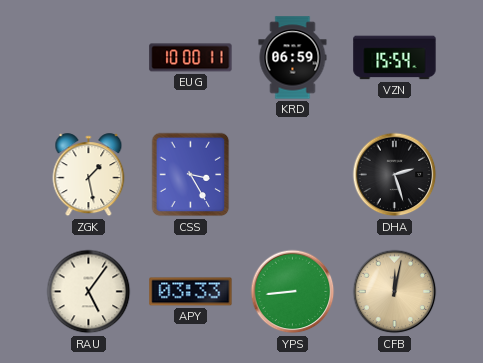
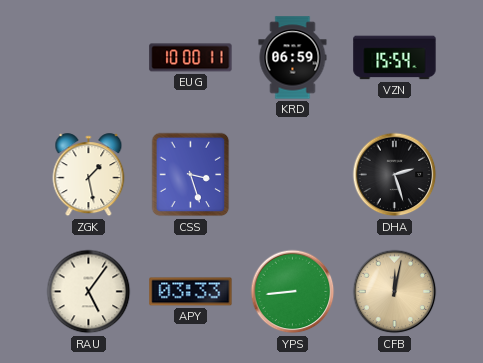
CSS: 3:25 -> 3:27
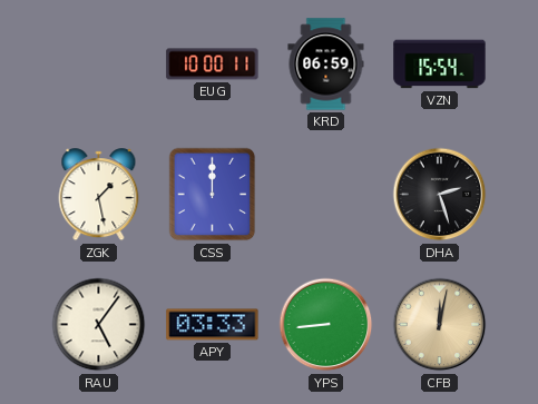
CSS: 3:27 -> 12:00
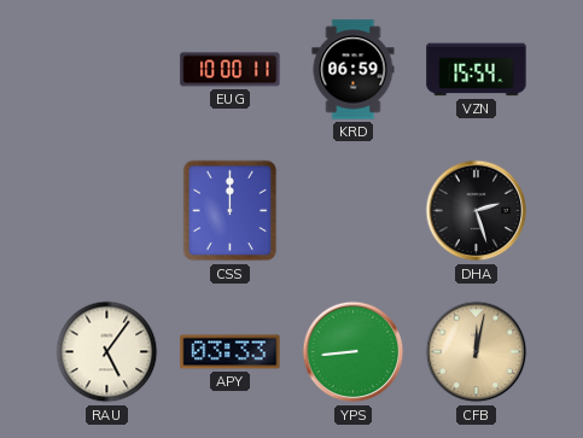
ZGK: 1:28 -> none
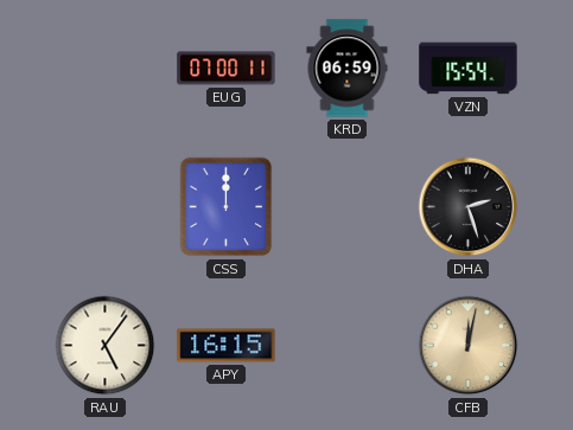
EUG: 10:00 -> 07:00
APY: 03:33 -> 16:15
YPS: 8:44 -> none
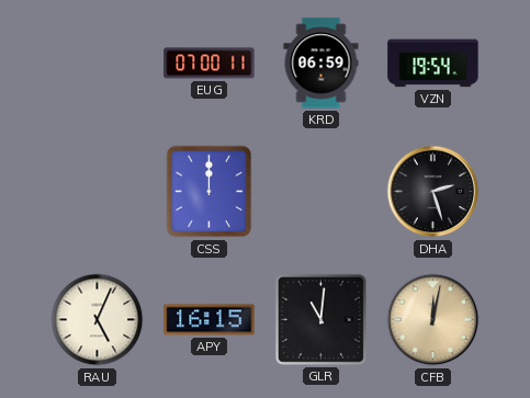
VZN: 15:54 -> 19:54
RAU: 5:06 -> 5:04
GLR: none -> 11:01
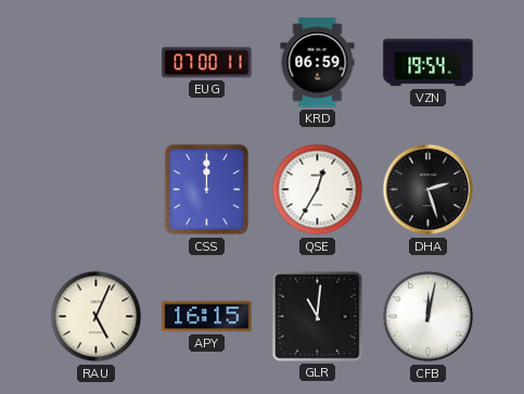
QSE: none -> 12:35
CFB dial: champagne -> white
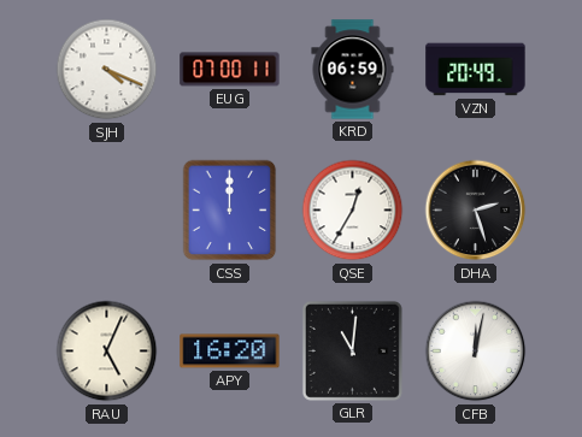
SJH: none -> 4:19
VZN: 19:54 -> 20:49
APY: 16:15 -> 16:20
